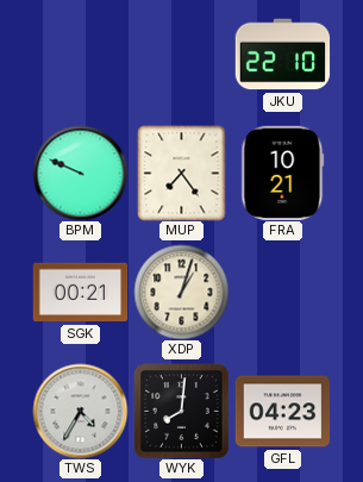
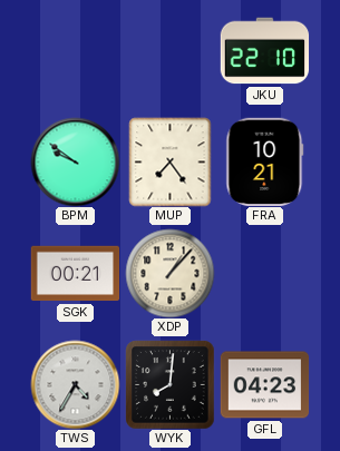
BPM: 9:49 -> 9:51
XDP: 1:03 -> 1:07
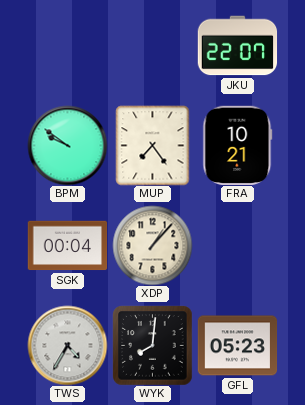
JKU: 22:10 -> 22:07
SGK: 00:21 -> 00:04
GFL: 04:23 -> 05:23
